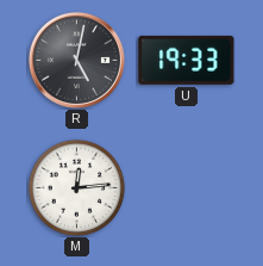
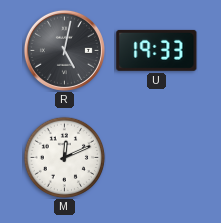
M: 12:14 -> 12:11
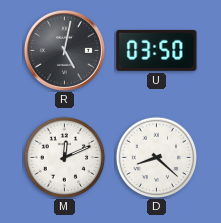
U: 19:33 -> 03:50
D: none -> 8:22
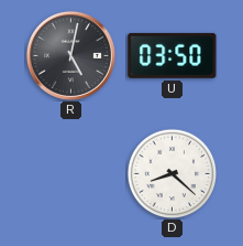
M: 12:11 -> none
